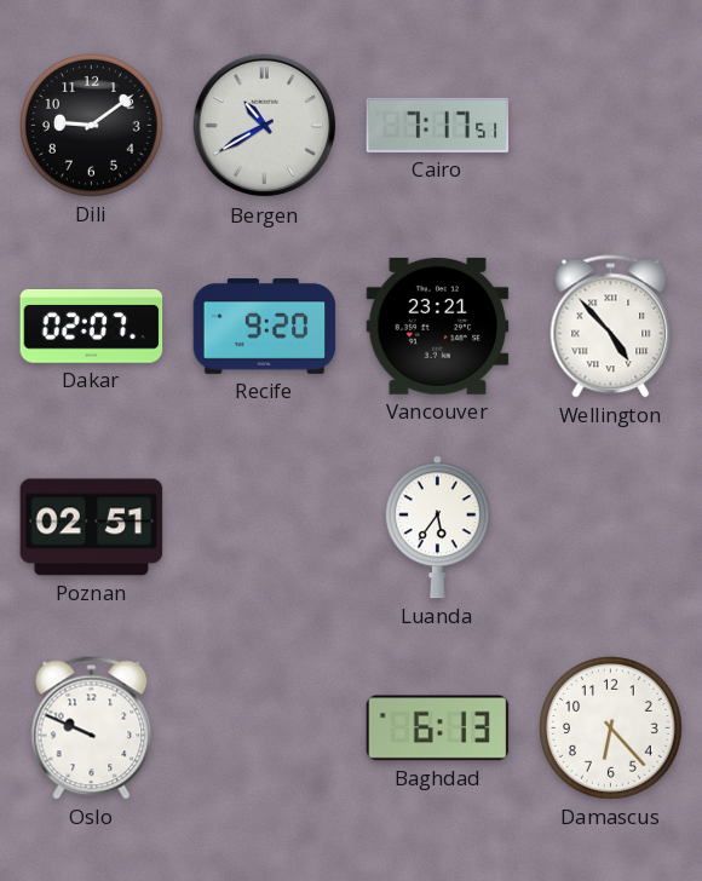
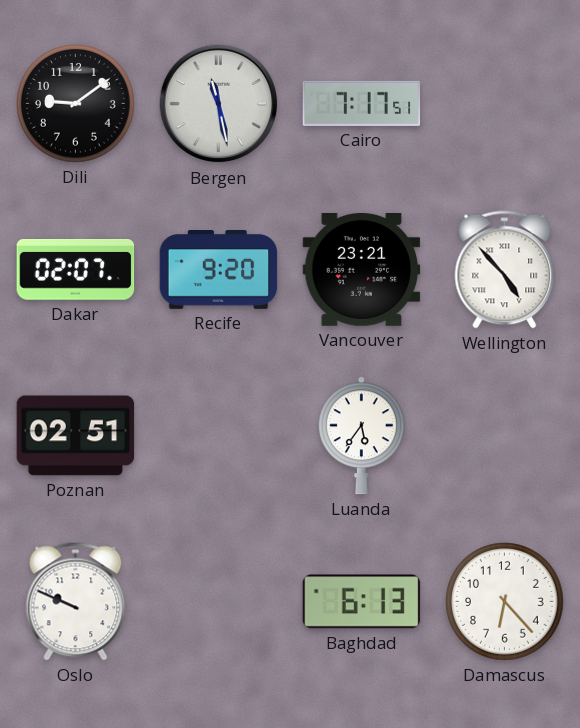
Bergen: 10:40 -> 11:28
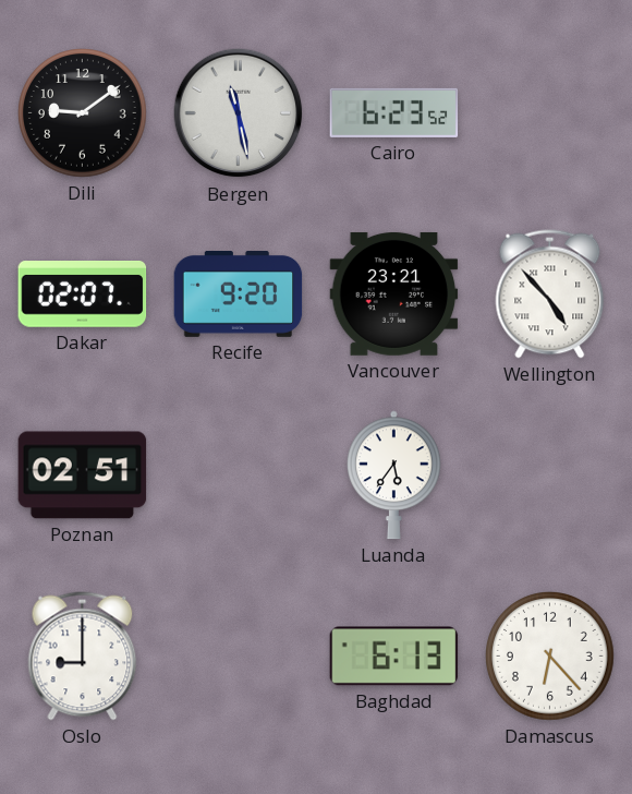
Cairo: 7:17 -> 6:23
Oslo: 9:49 -> 9:00
